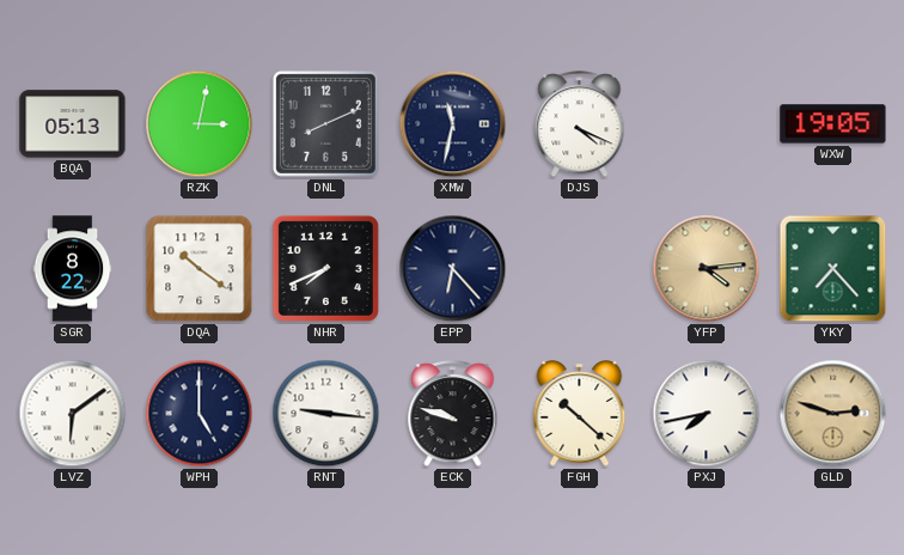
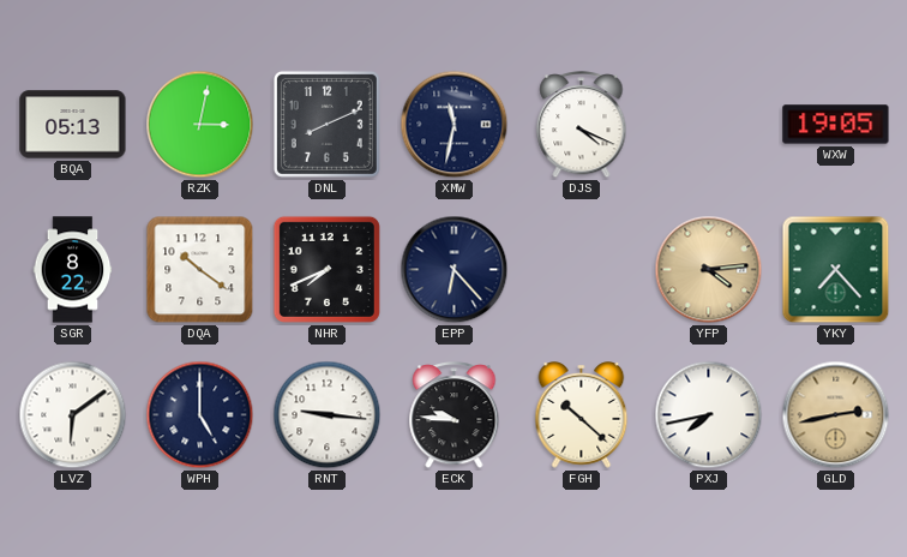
ECK: 9:48 -> 9:46
GLD: 2:48 -> 2:43
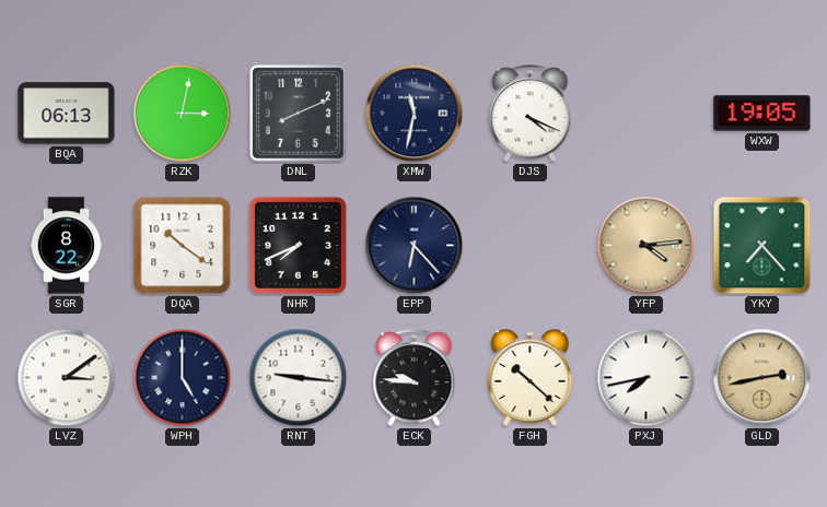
BQA: 05:13 -> 06:13
LVZ: 6:09 -> 3:09
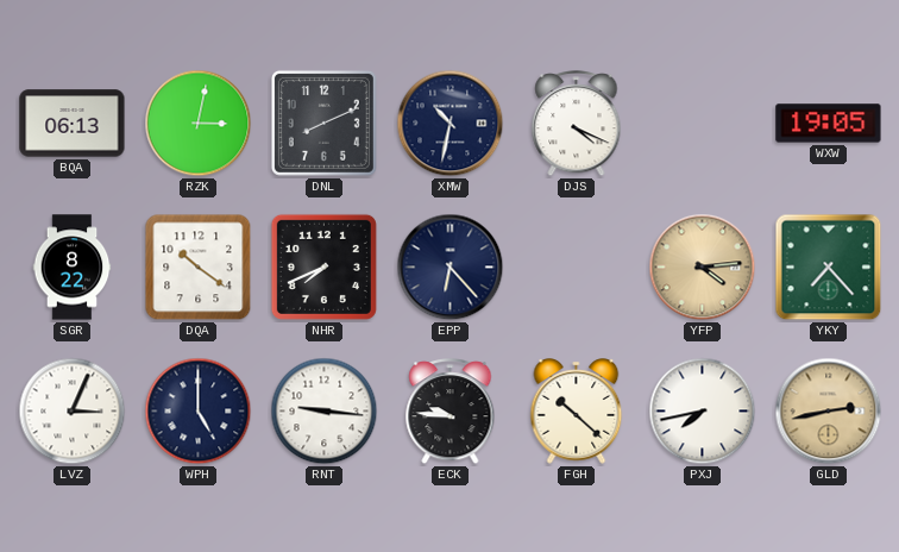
XMW: 11:32 -> 10:32
LVZ: 3:09 -> 3:04
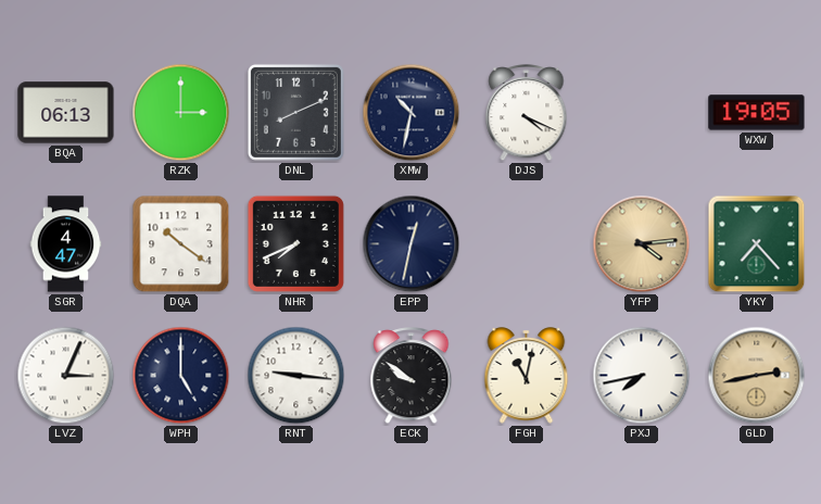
RZK: 3:02 -> 3:00
SGR: 8:22 -> 4:47
EPP: 6:23 -> 12:32
ECK: 9:46 -> 9:51
FGH: 10:22 -> 11:02
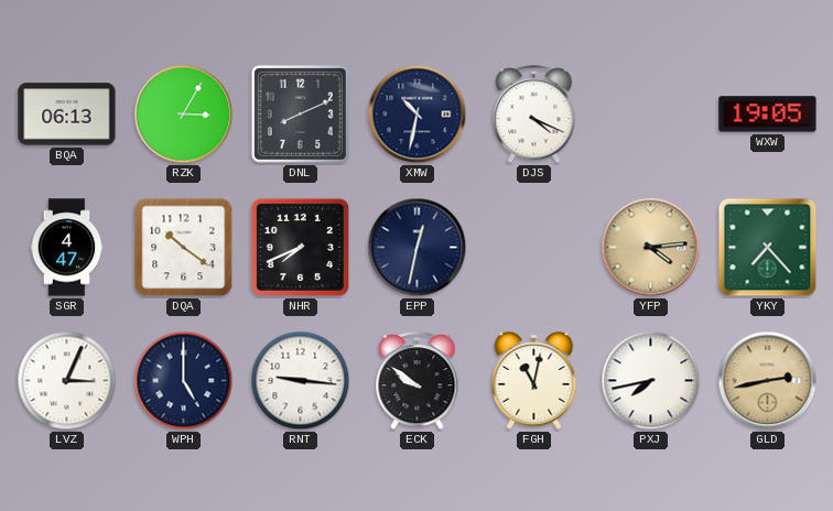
RZK: 3:00 -> 3:05
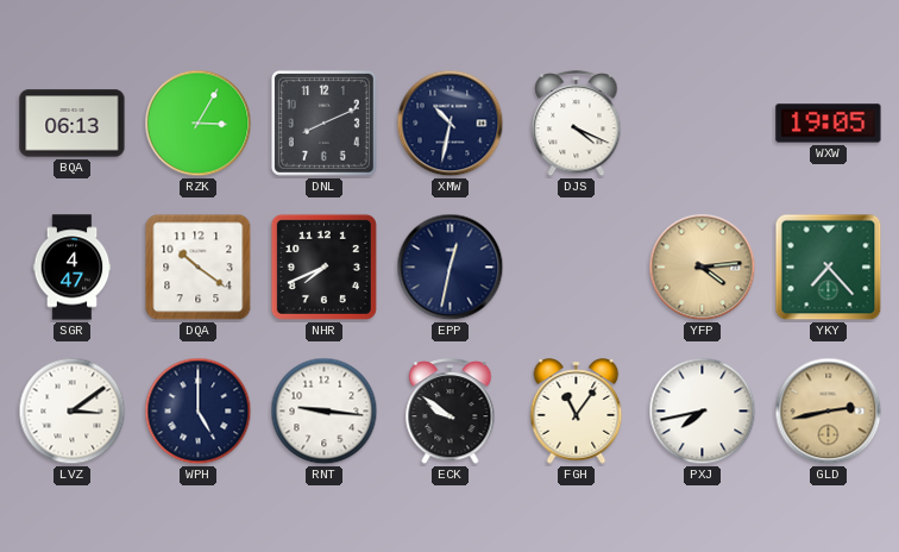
LVZ: 3:04 -> 3:09
FGH: 11:02 -> 11:06
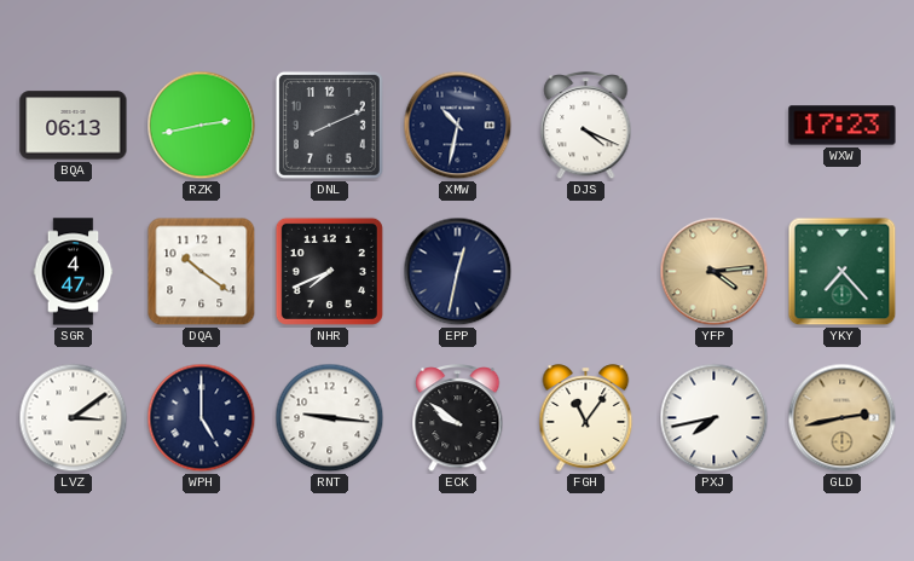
RZK: 3:05 -> 2:43
WXW: 19:05 -> 17:23
